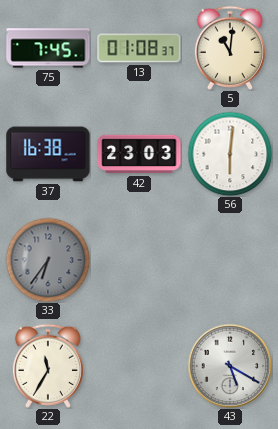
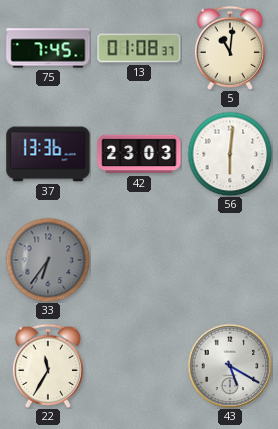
37: 16:38 -> 13:36
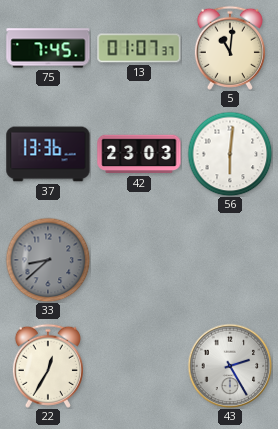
13: 01:08 -> 01:07
33: 6:36 -> 8:38
22: 11:35 -> 12:35
43: 5:20 -> 2:25
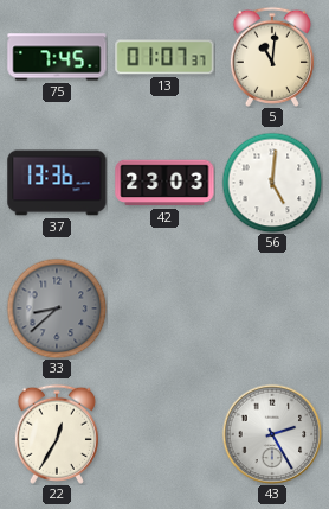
56: 6:01 -> 5:01
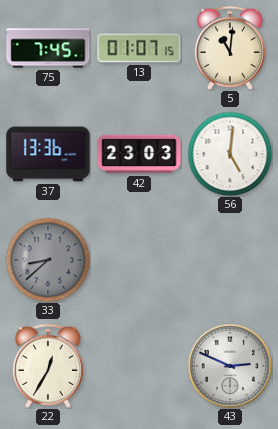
13: 01:07:37 -> 01:07:15
43: 2:25 -> 2:49
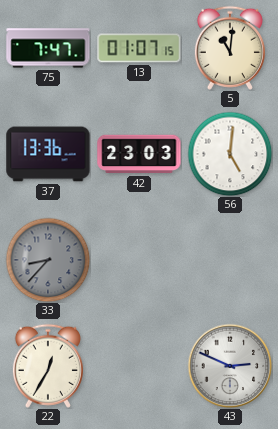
75: 7:45 -> 7:47
33: 8:38 -> 8:37
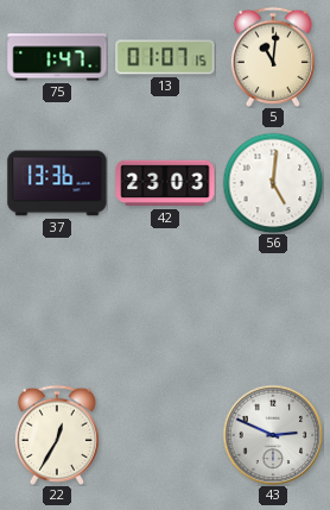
75: 7:47 -> 1:47
33: 8:37 -> none
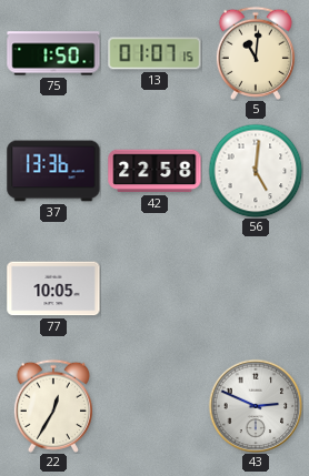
75: 1:47 -> 1:50
42: 23:03 -> 22:58
77: none -> 10:05
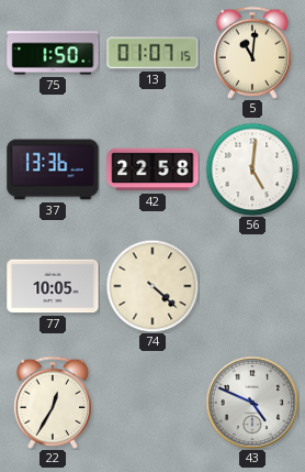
74: none -> 4:22
43: 2:49 -> 4:49
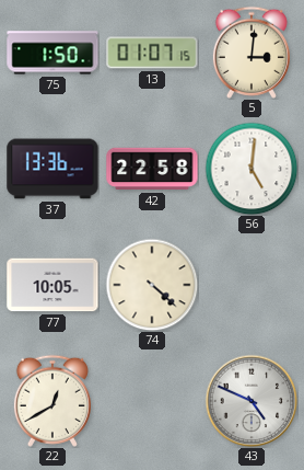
5: 11:01 -> 3:01
22: 12:35 -> 12:40
